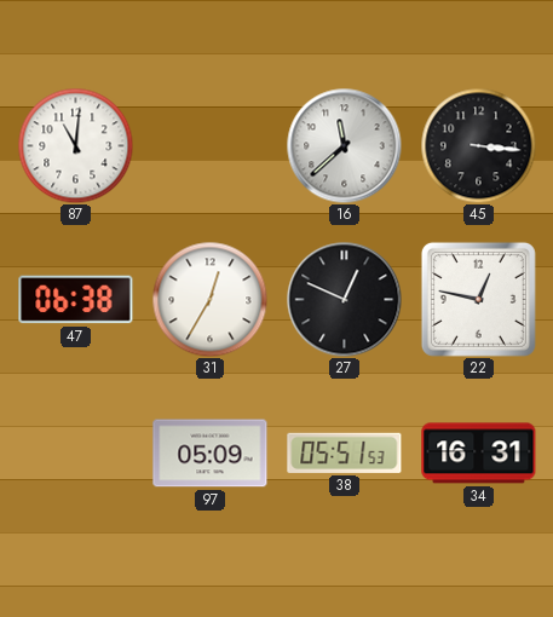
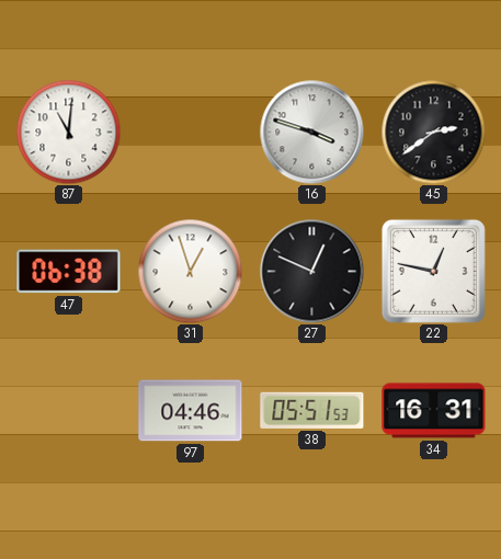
16: 11:38 -> 3:48
45: 3:16 -> 2:39
31: 12:35 -> 12:57
97: 05:09 -> 04:46
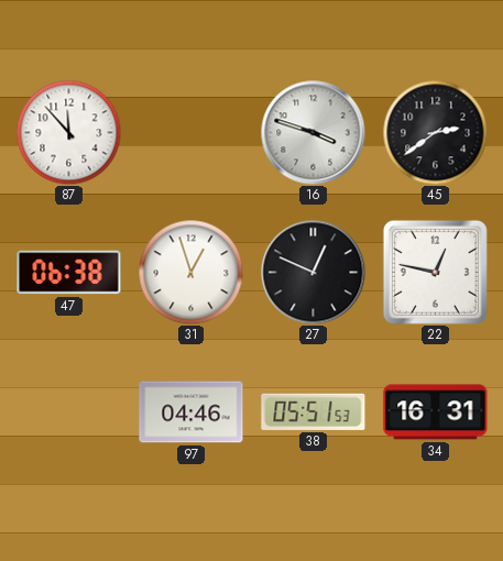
87: 11:01 -> 11:53
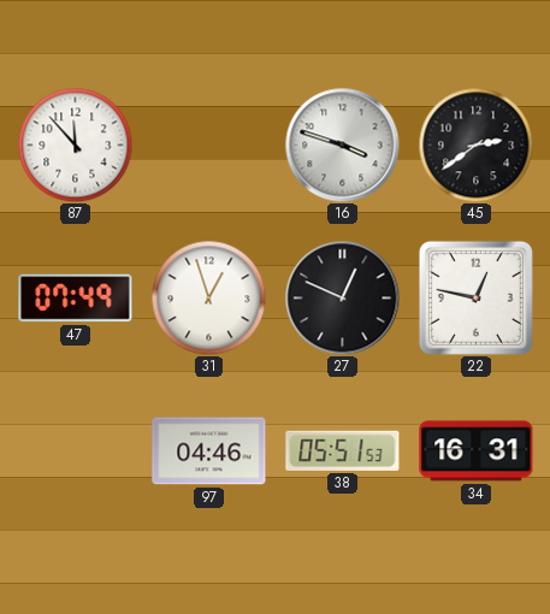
47: 06:38 -> 07:49
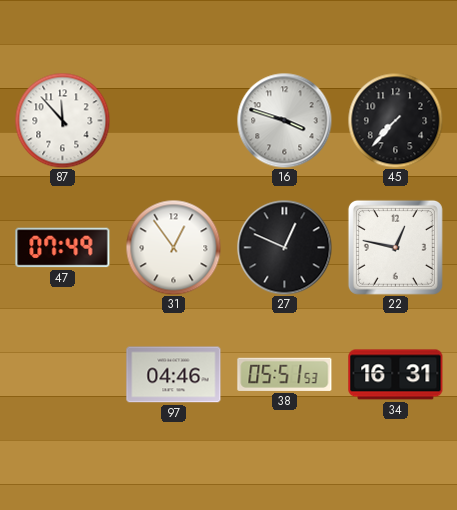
45: 2:39 -> 7:37
31: 12:57 -> 12:54
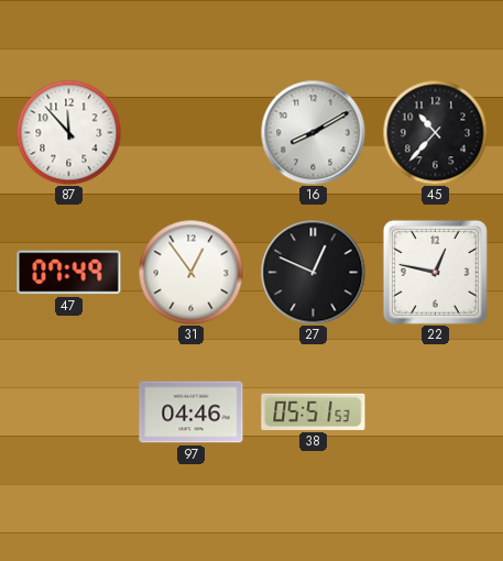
16: 3:48 -> 8:10
45: 7:37 -> 10:37
34: 16:31 -> none
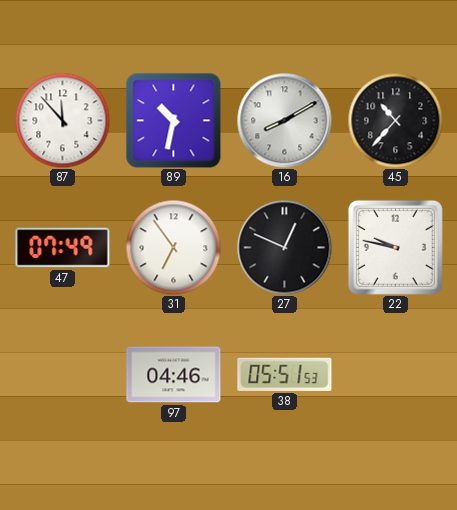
89: none -> 10:32
31: 12:54 -> 6:54
22: 12:47 -> 9:47
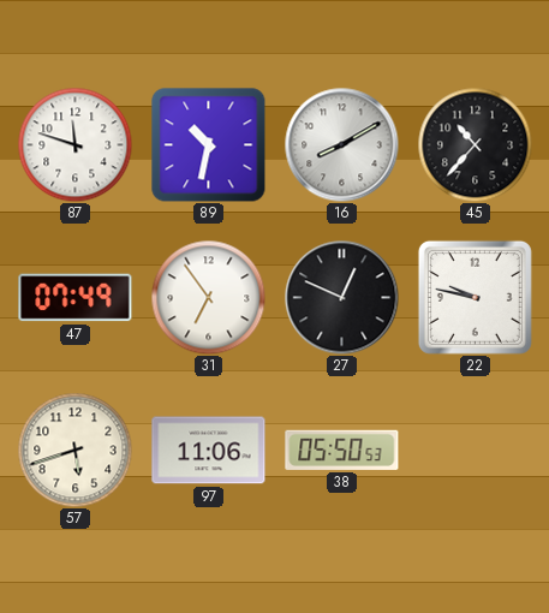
87: 11:53 -> 11:48
57: none -> 5:42
97: 04:46 -> 11:06
38: 05:51 -> 05:50
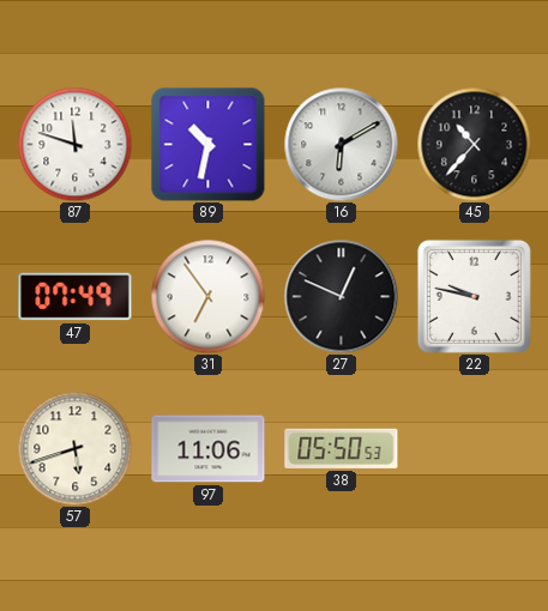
16: 8:10 -> 6:10
